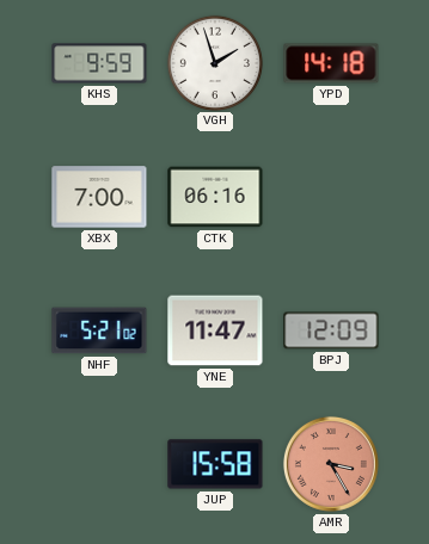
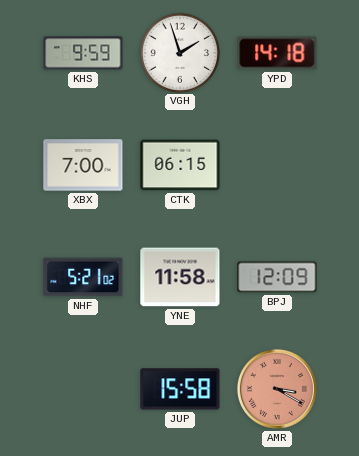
CTK: 06:16 -> 06:15
YNE: 11:47 -> 11:58
AMR: 3:25 -> 3:20
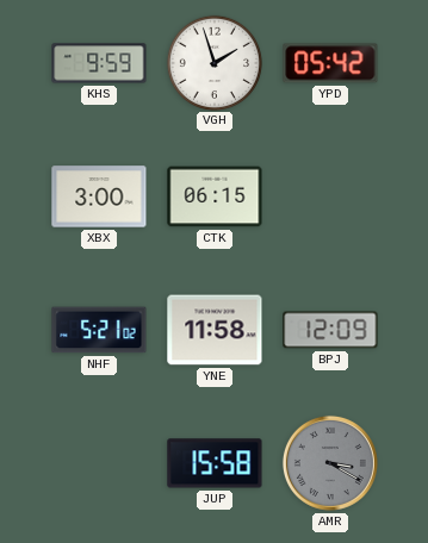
YPD: 14:18 -> 05:42
XBX: 7:00 -> 3:00
AMR dial: salmon -> grey
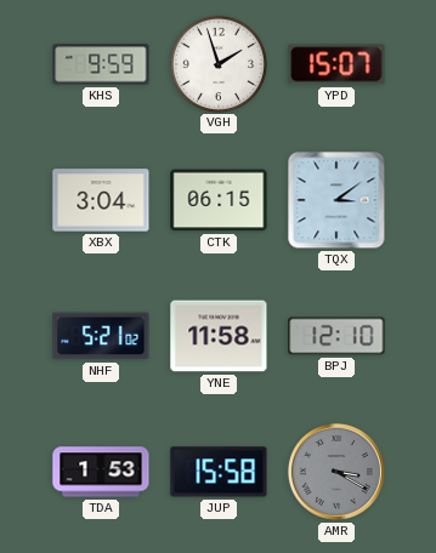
YPD: 05:42 -> 15:07
XBX: 3:00 -> 3:04
TQX: none -> 3:09
BPJ: 12:09 -> 12:10
TDA: none -> 1:53
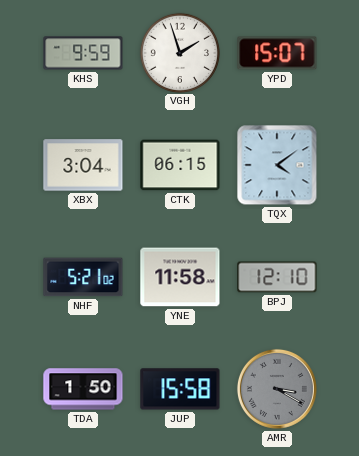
TQX: 3:09 -> 4:09
TDA: 1:53 -> 1:50
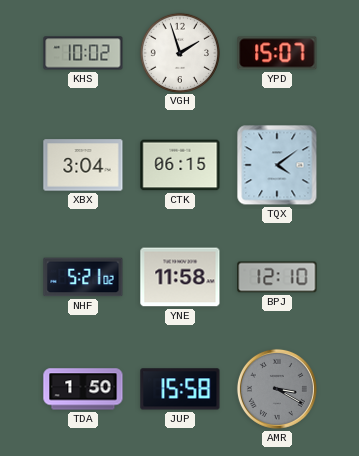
KHS: 9:59 -> 10:02
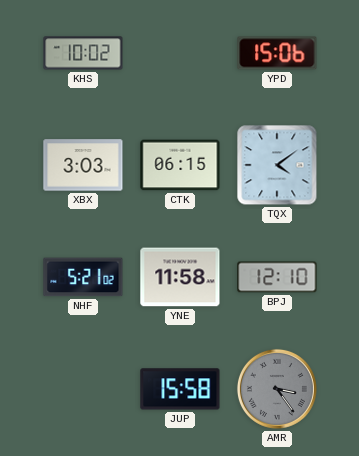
VGH: 1:57 -> none
YPD: 15:07 -> 15:06
XBX: 3:04 -> 3:03
TDA: 1:50 -> none
AMR: 3:20 -> 3:24
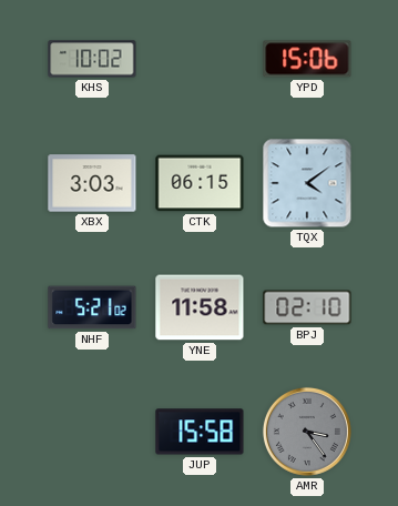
BPJ: 12:10 -> 02:10
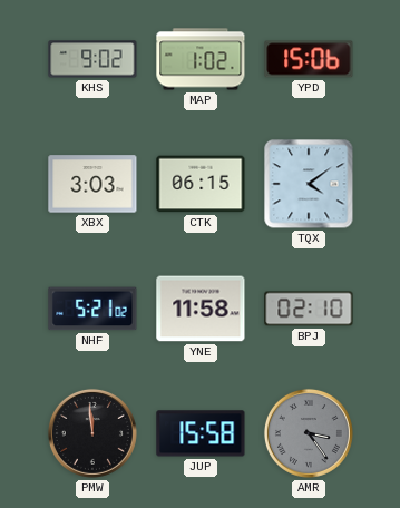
KHS: 10:02 -> 9:02
MAP: none -> 1:02
PMW: none -> 11:59
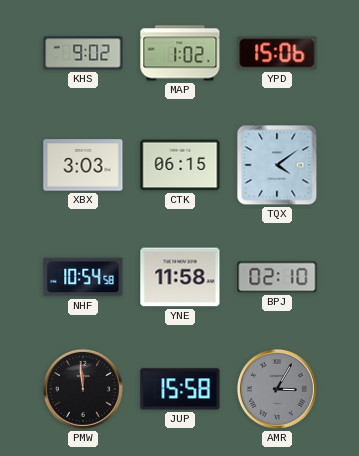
NHF: 5:21 -> 10:54
AMR: 3:24 -> 3:05
